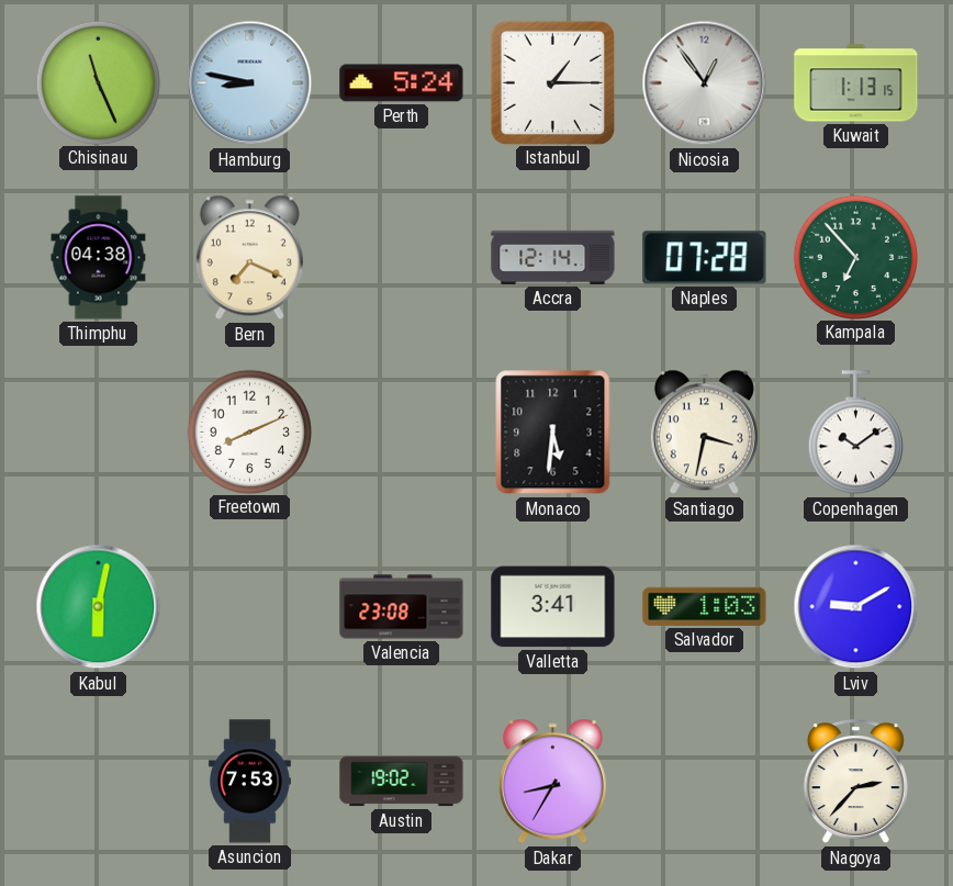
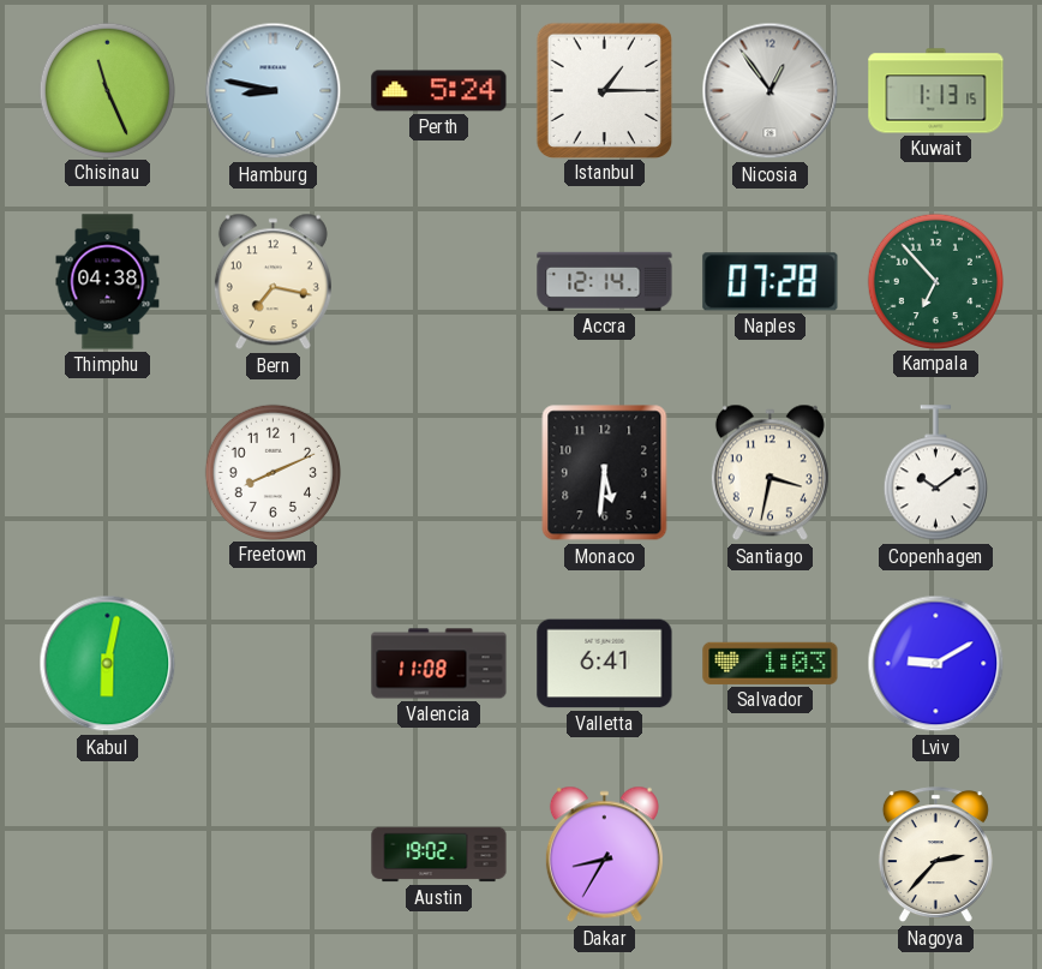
Bern: 7:19 -> 7:17
Valencia: 23:08 -> 11:08
Valletta: 3:41 -> 6:41
Asuncion: 7:53 -> none
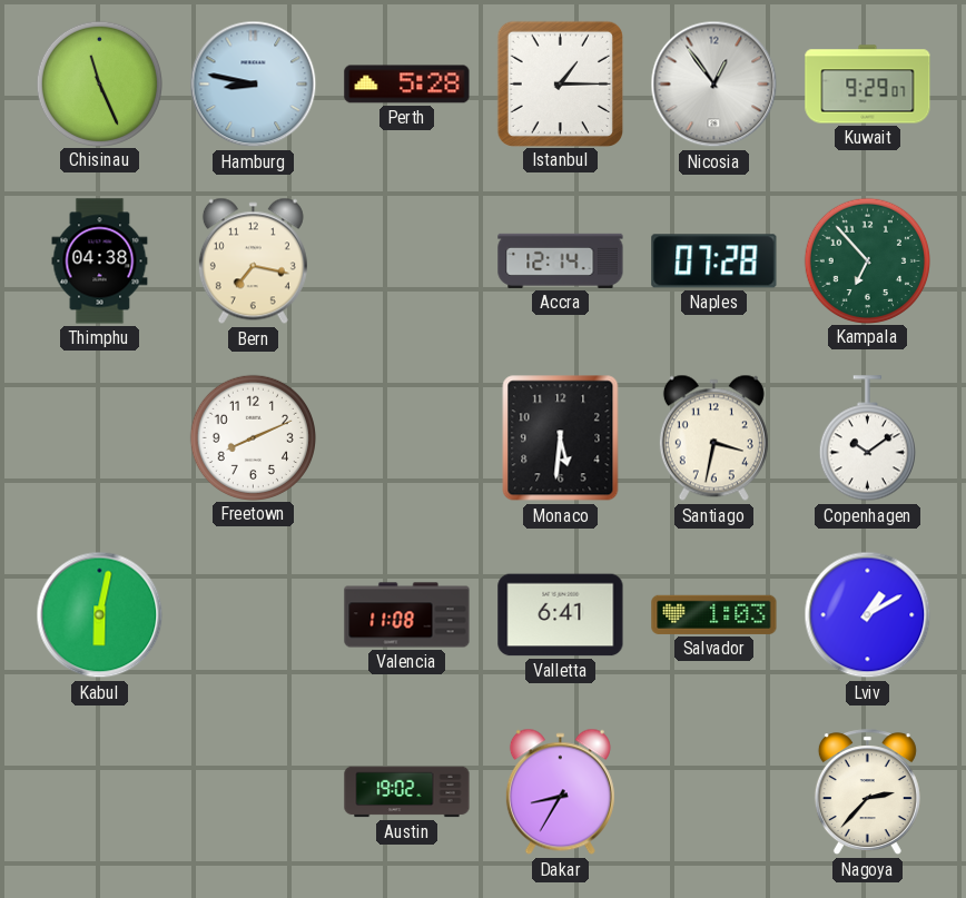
Perth: 5:24 -> 5:28
Kuwait: 1:13 -> 9:29
Lviv: 9:10 -> 1:10
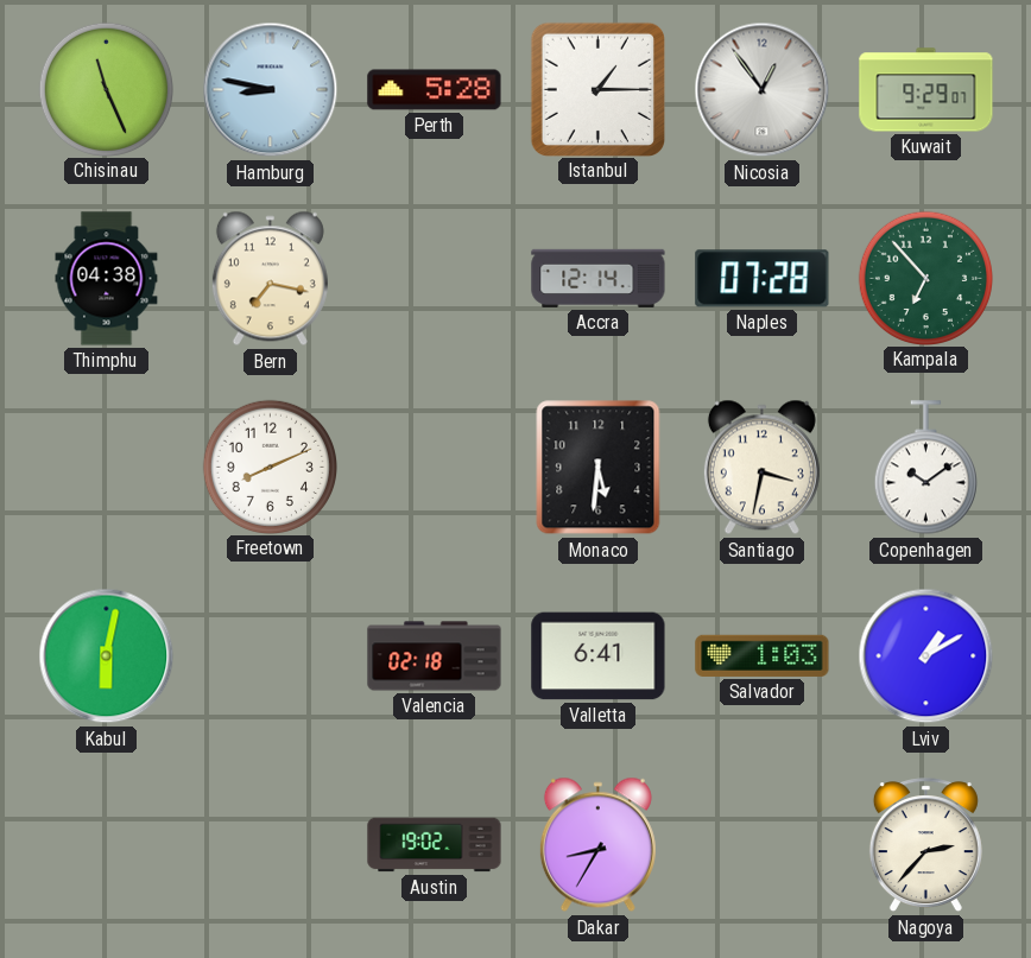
Valencia: 11:08 -> 02:18
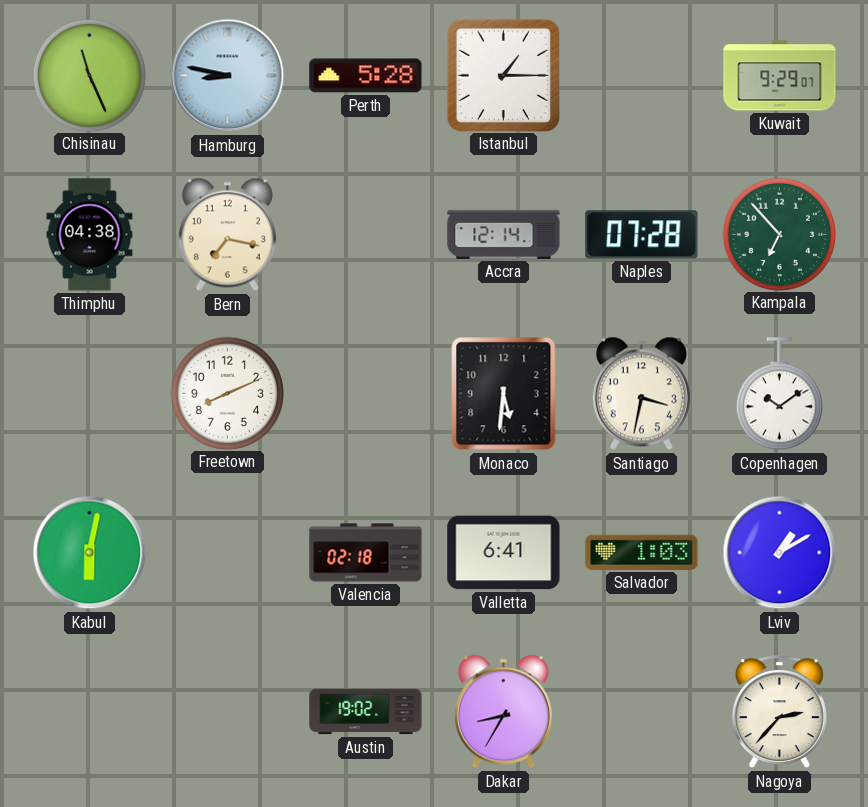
Nicosia: 12:54 -> none
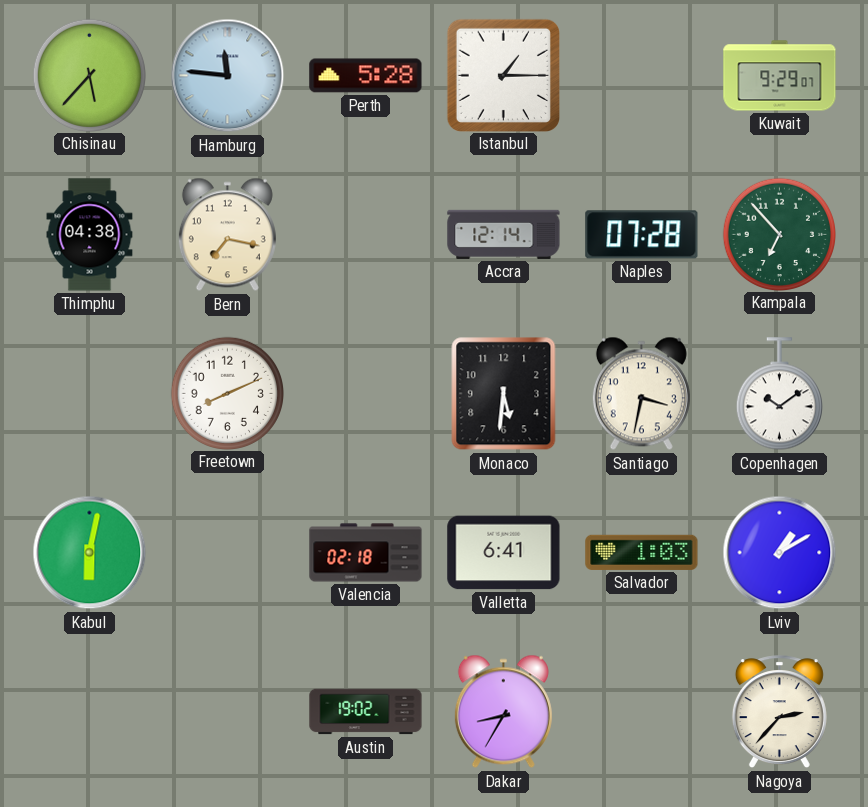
Chisinau: 11:26 -> 5:37
Hamburg: 8:47 -> 11:46
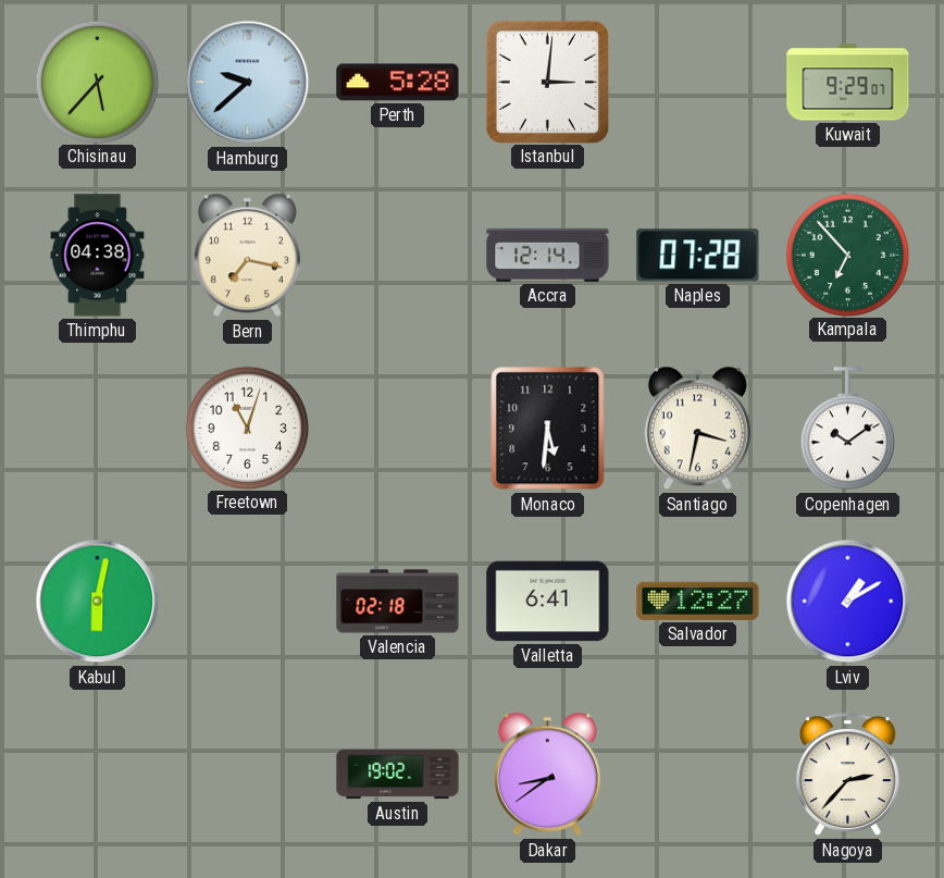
Hamburg: 11:46 -> 9:38
Istanbul: 1:15 -> 3:01
Freetown: 8:11 -> 11:03
Salvador: 1:03 -> 12:27
Dakar: 8:35 -> 8:39
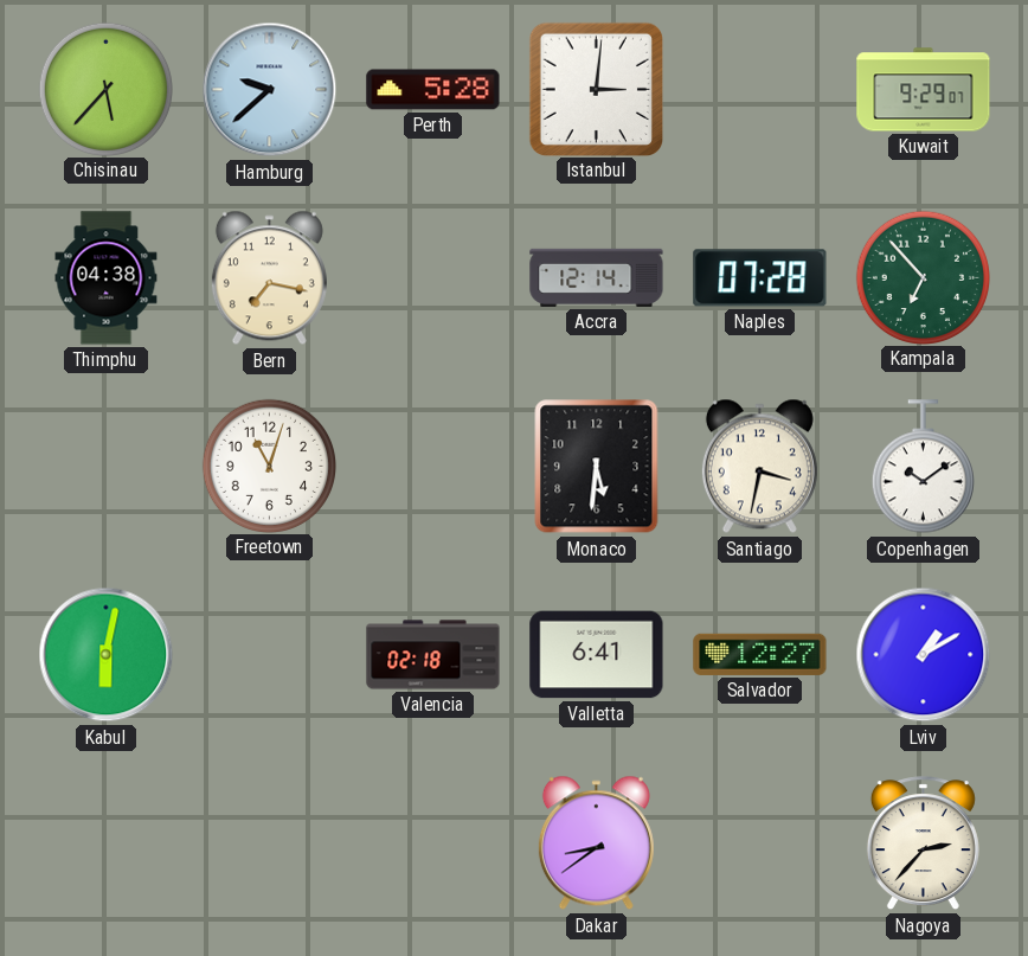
Austin: 19:02 -> none
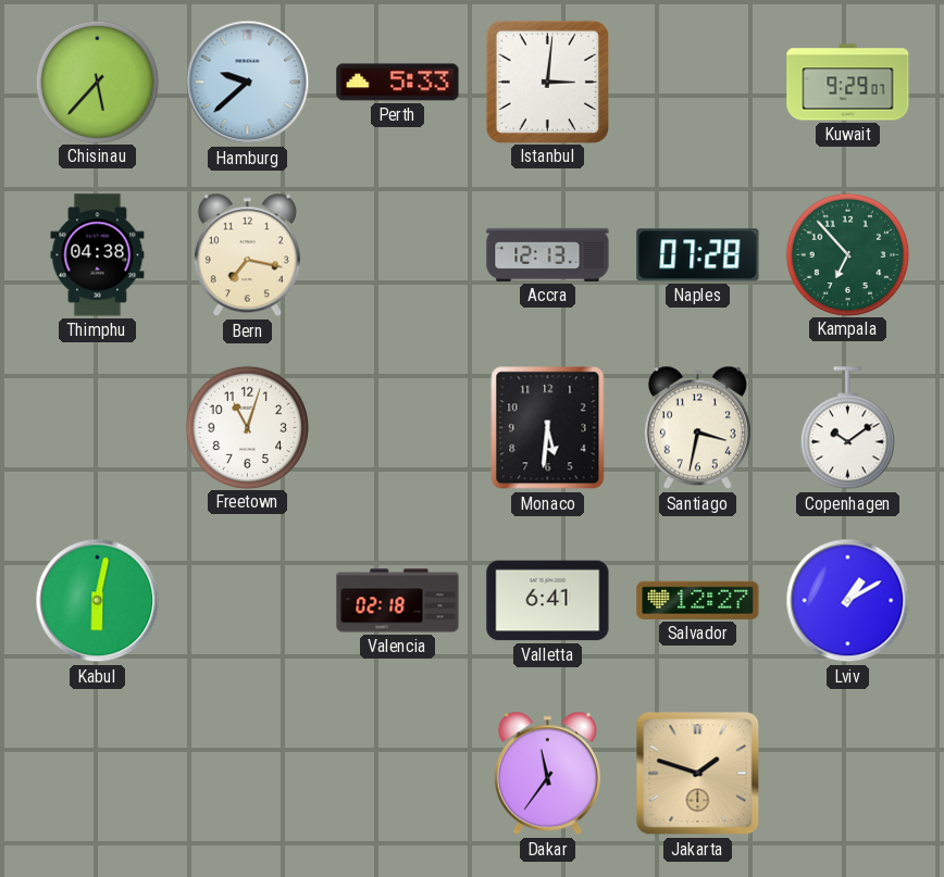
Perth: 5:28 -> 5:33
Accra: 12:14 -> 12:13
Dakar: 8:39 -> 11:36
Jakarta: none -> 1:48
Nagoya: 2:37 -> none
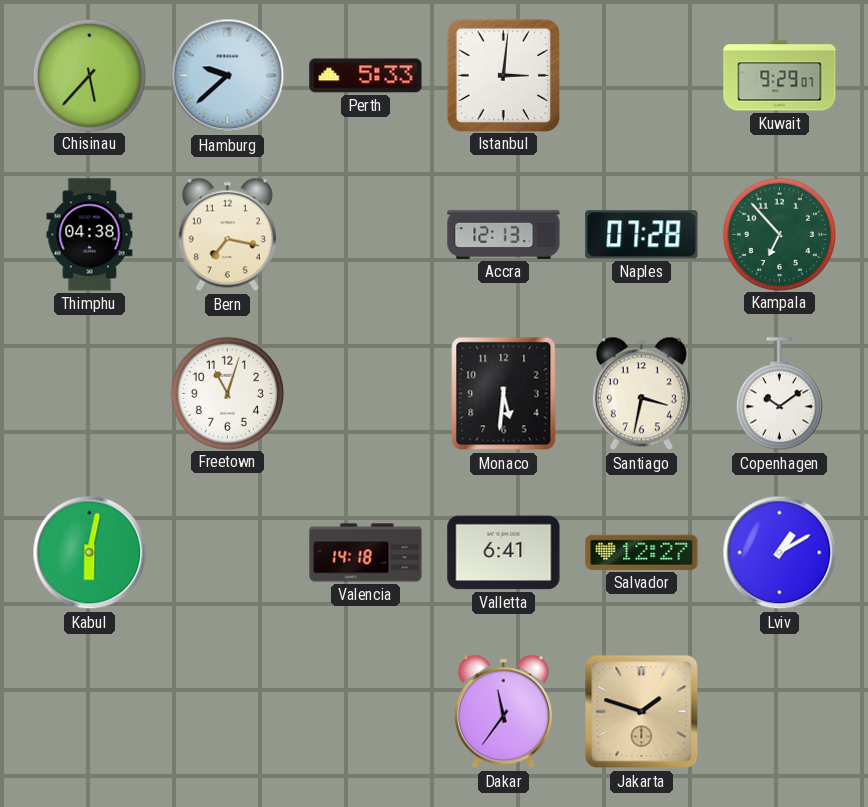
Valencia: 02:18 -> 14:18
